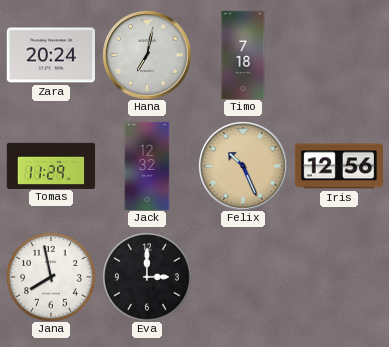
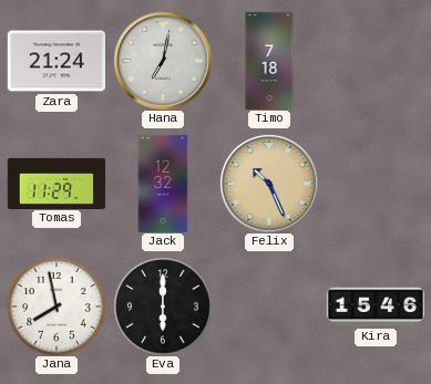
Zara: 20:24 -> 21:24
Iris: 12:56 -> none
Eva: 3:00 -> 6:00
Kira: none -> 15:46
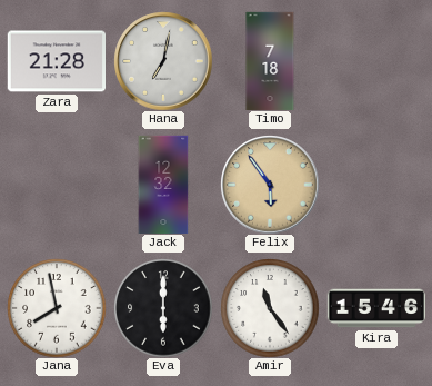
Zara: 21:24 -> 21:28
Tomas: 11:29 -> none
Felix: 10:26 -> 5:54
Amir: none -> 11:24
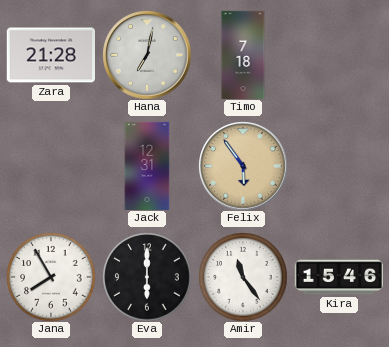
Jack: 12:32 -> 12:31
Jana: 7:58 -> 7:55
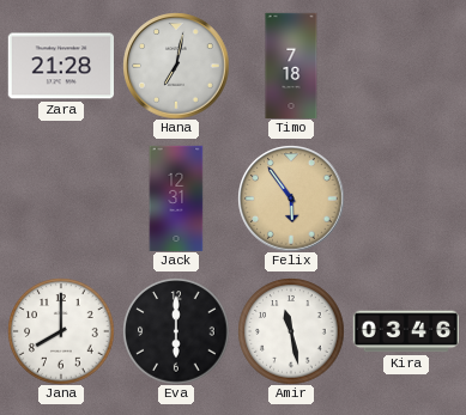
Jana: 7:55 -> 8:00
Amir: 11:24 -> 11:28
Kira: 15:46 -> 03:46
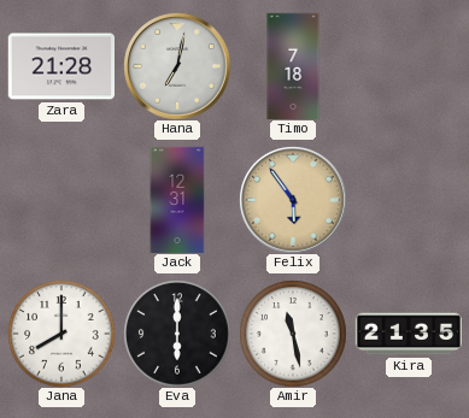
Kira: 03:46 -> 21:35
